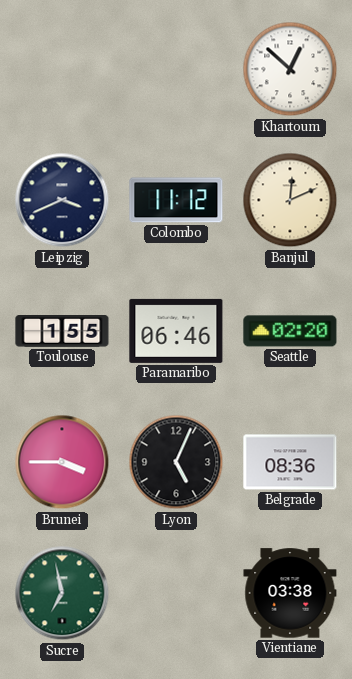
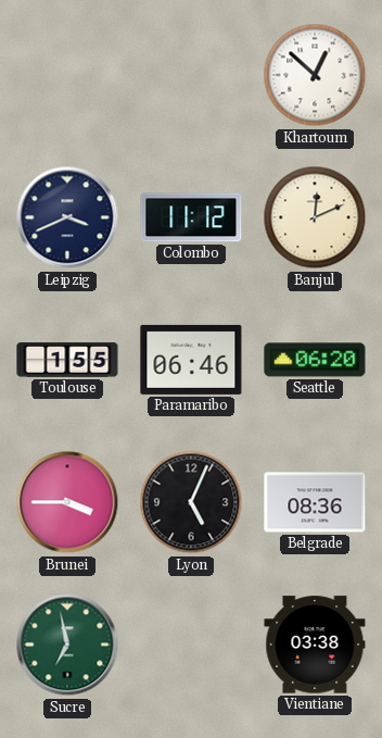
Seattle: 02:20 -> 06:20
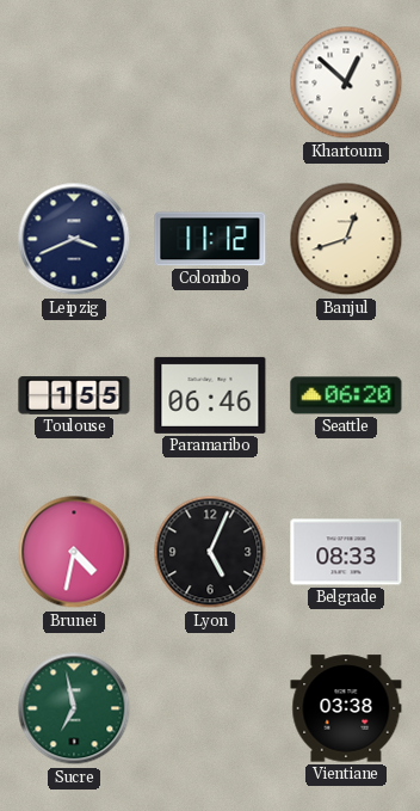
Banjul: 12:11 -> 12:42
Brunei: 3:45 -> 4:32
Belgrade: 08:36 -> 08:33
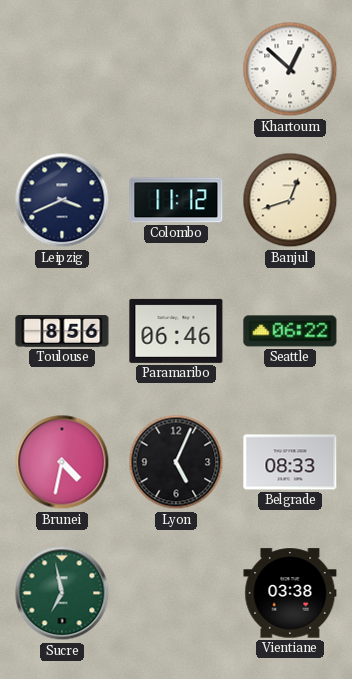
Toulouse: 1:55 -> 8:56
Seattle: 06:20 -> 06:22
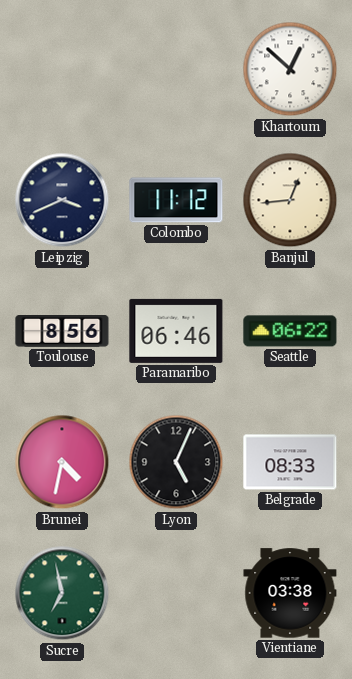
Banjul: 12:42 -> 12:44
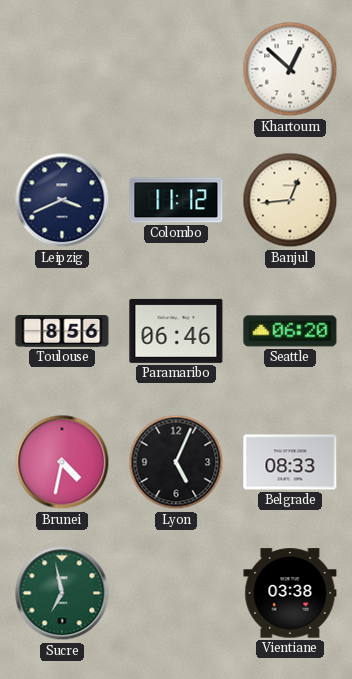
Seattle: 06:22 -> 06:20
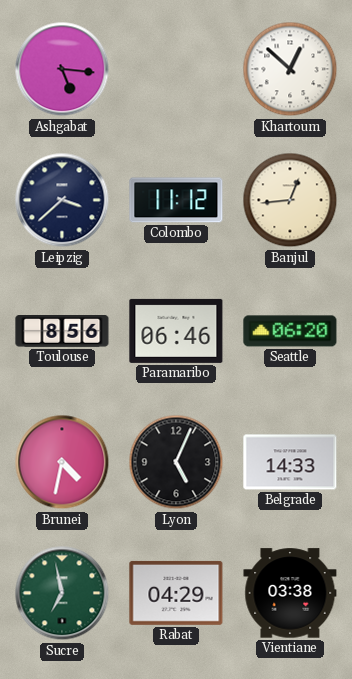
Ashgabat: none -> 5:16
Leipzig: 3:41 -> 3:38
Belgrade: 08:33 -> 14:33
Rabat: none -> 04:29
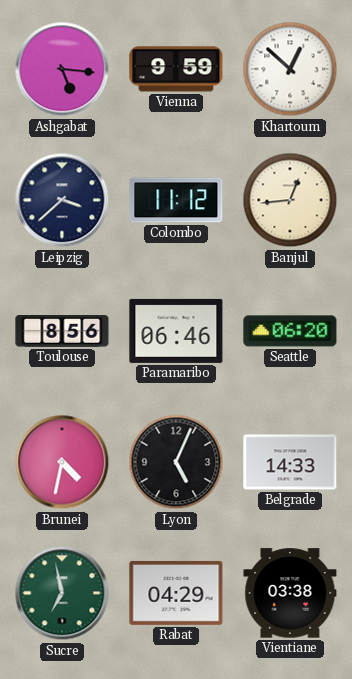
Vienna: none -> 9:59
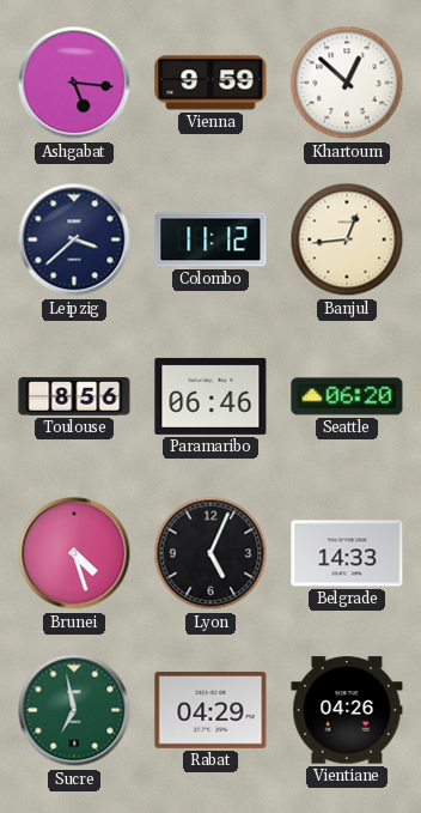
Brunei: 4:32 -> 4:27
Vientiane: 03:38 -> 04:26
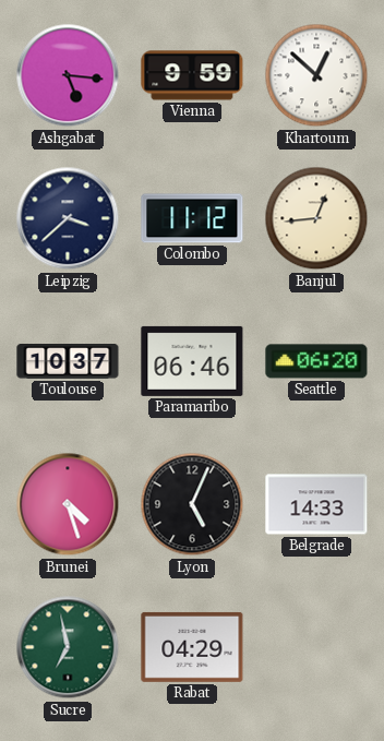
Toulouse: 8:56 -> 10:37
Vientiane: 04:26 -> none
